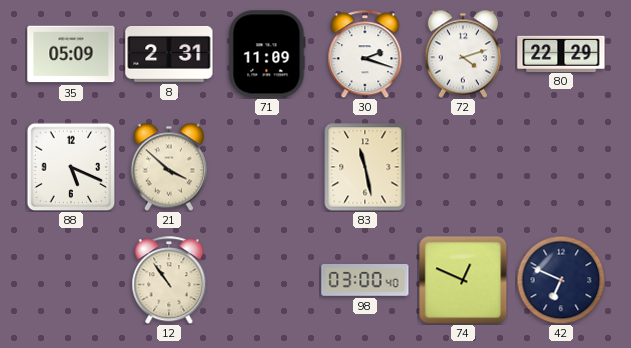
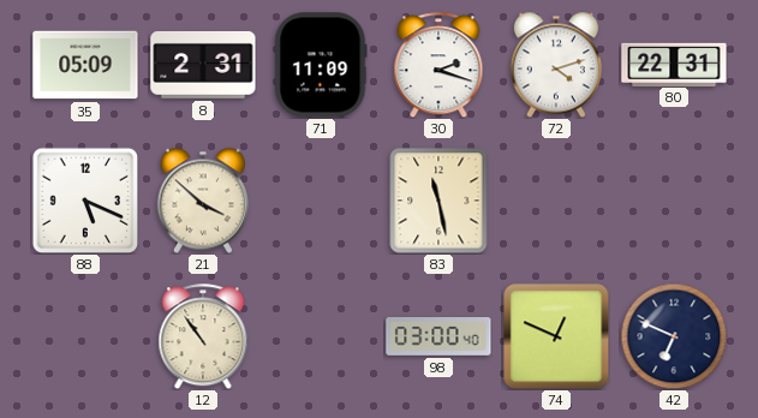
80: 22:29 -> 22:31
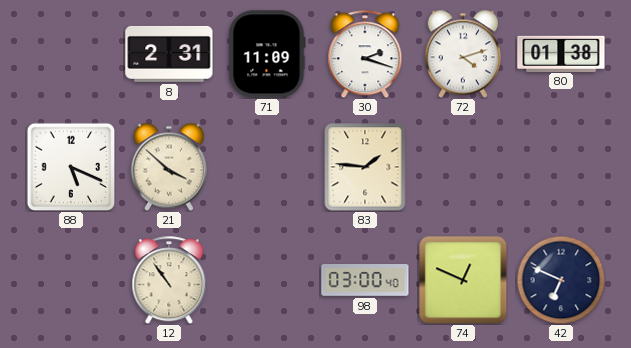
35: 05:09 -> none
80: 22:31 -> 01:38
83: 11:28 -> 1:46
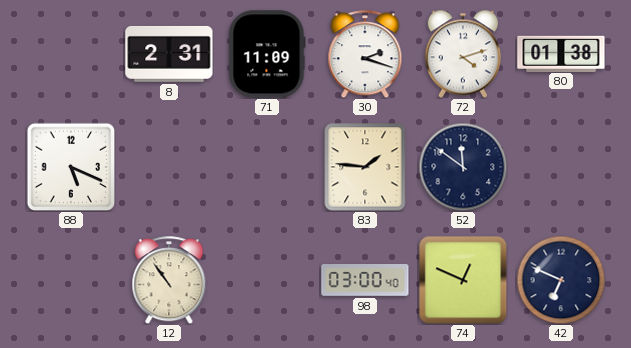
21: 3:52 -> none
52: none -> 11:51
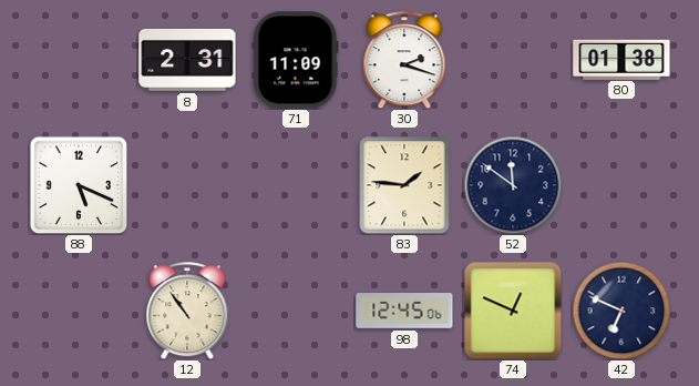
72: 4:12 -> none
98: 03:00 -> 12:45
